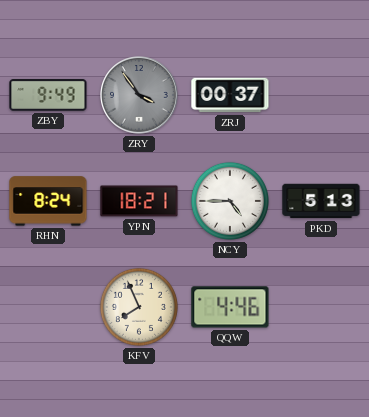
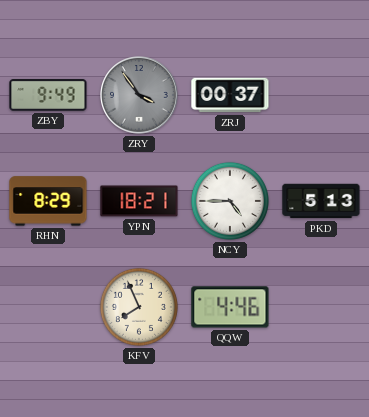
RHN: 8:24 -> 8:29
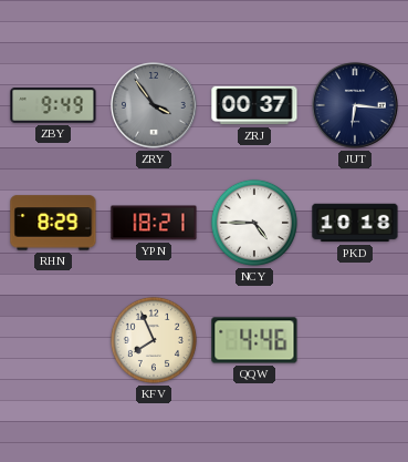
JUT: none -> 6:16
PKD: 5:13 -> 10:18
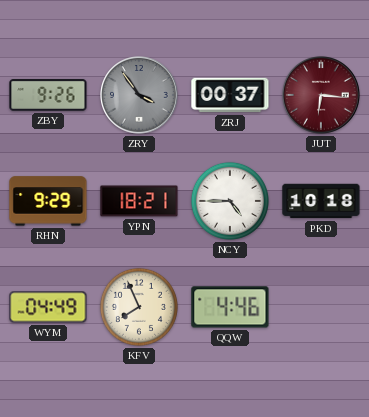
ZBY: 9:49 -> 9:26
JUT dial: navy -> burgundy
RHN: 8:29 -> 9:29
WYM: none -> 04:49
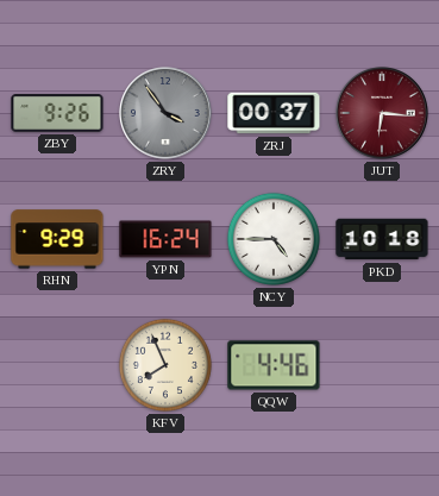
YPN: 18:21 -> 16:24
WYM: 04:49 -> none
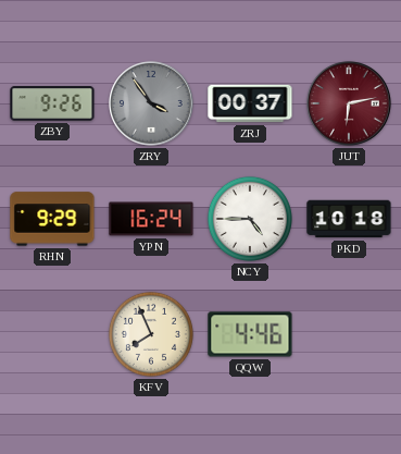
JUT: 6:16 -> 6:13
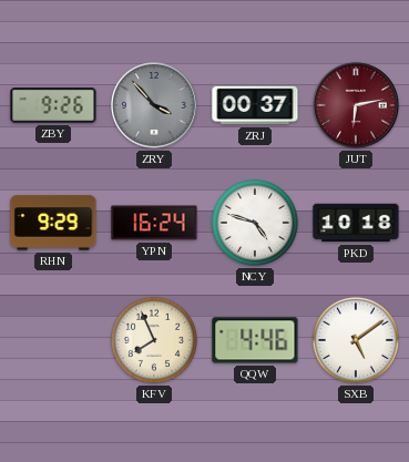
ZRY: 3:54 -> 3:53
NCY: 4:45 -> 4:48
SXB: none -> 5:09
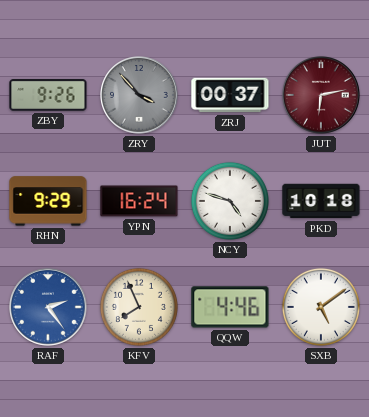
RAF: none -> 2:24
